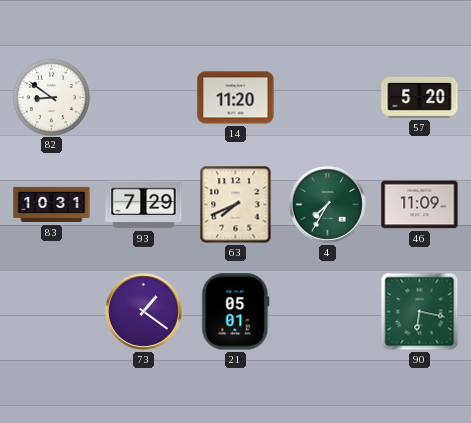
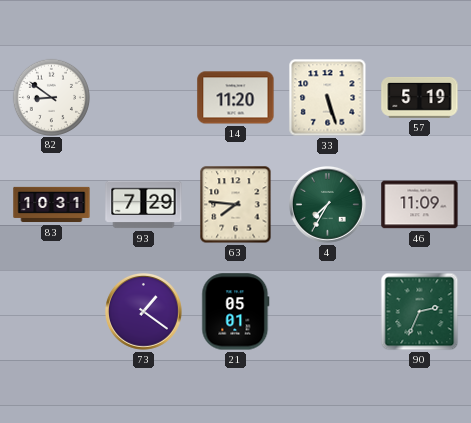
33: none -> 5:27
57: 5:20 -> 5:19
63: 7:41 -> 7:46
90: 6:17 -> 2:34
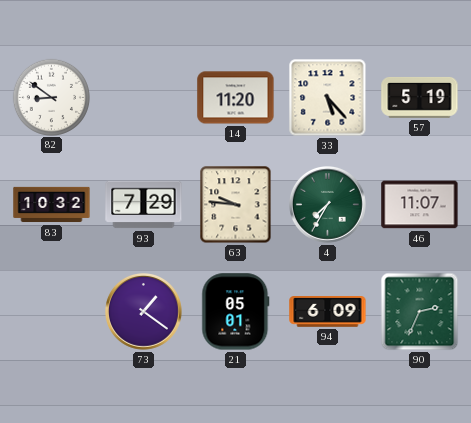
33: 5:27 -> 5:23
83: 10:31 -> 10:32
63: 7:46 -> 9:46
46: 11:09 -> 11:07
94: none -> 6:09
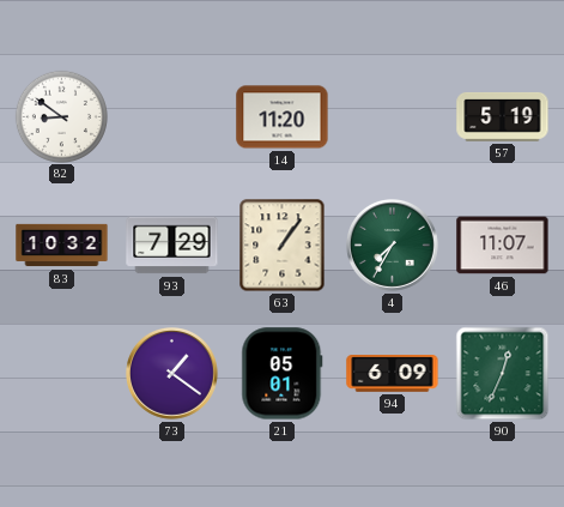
33: 5:23 -> none
63: 9:46 -> 1:06
90: 2:34 -> 12:34
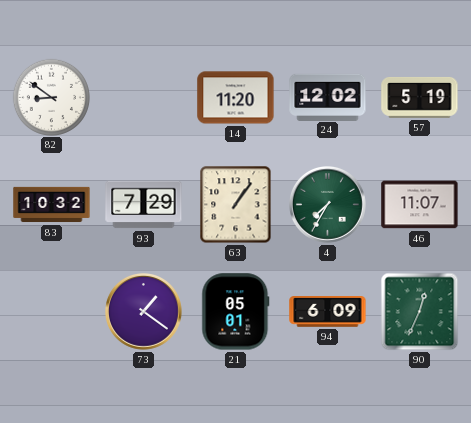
24: none -> 12:02
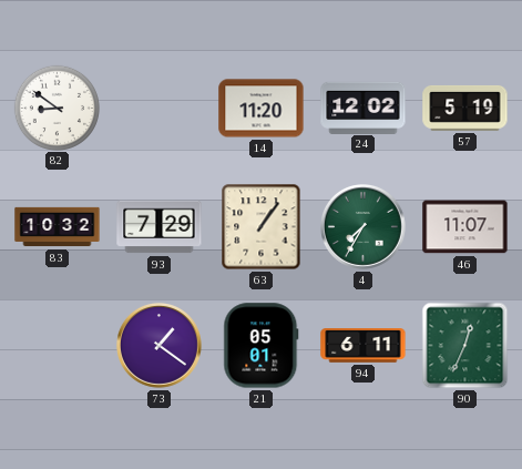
94: 6:09 -> 6:11
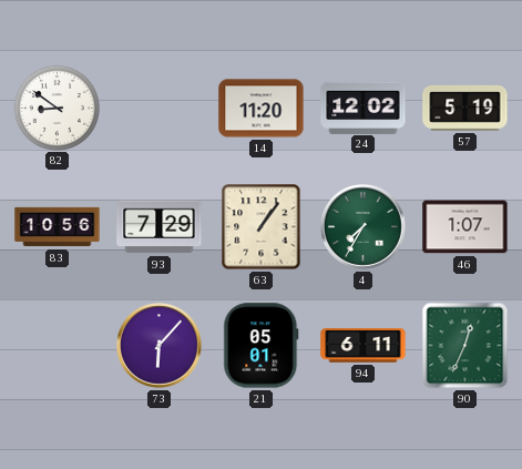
83: 10:32 -> 10:56
46: 11:07 -> 1:07
73: 1:21 -> 6:07
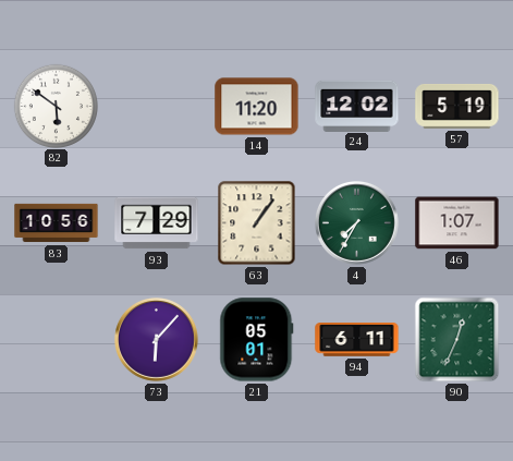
82: 8:51 -> 5:51
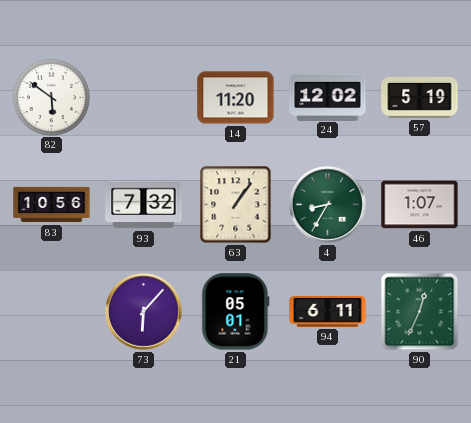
93: 7:29 -> 7:32
4: 7:35 -> 8:35
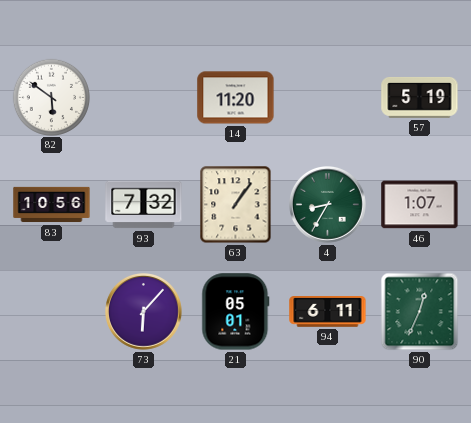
24: 12:02 -> none
